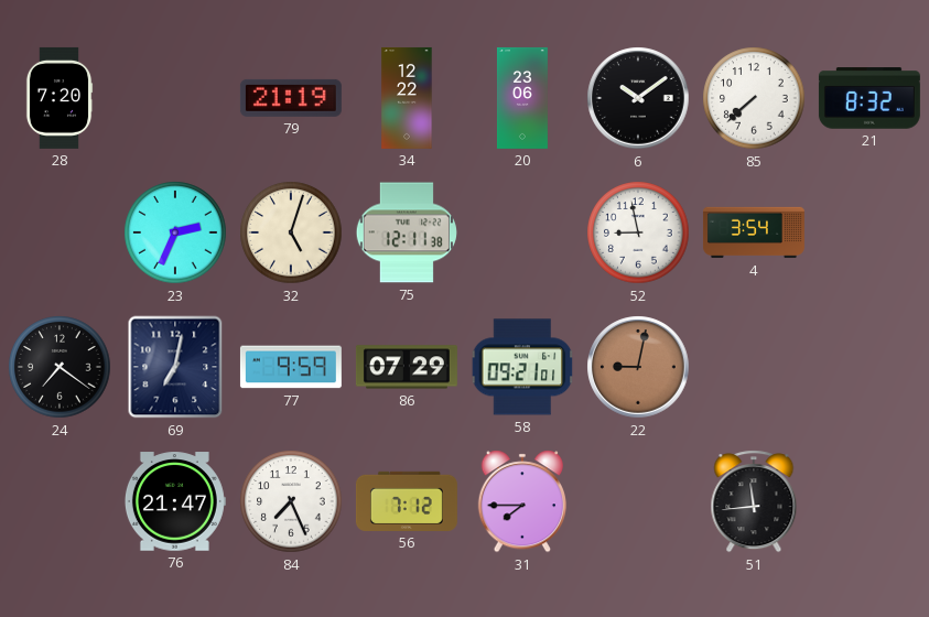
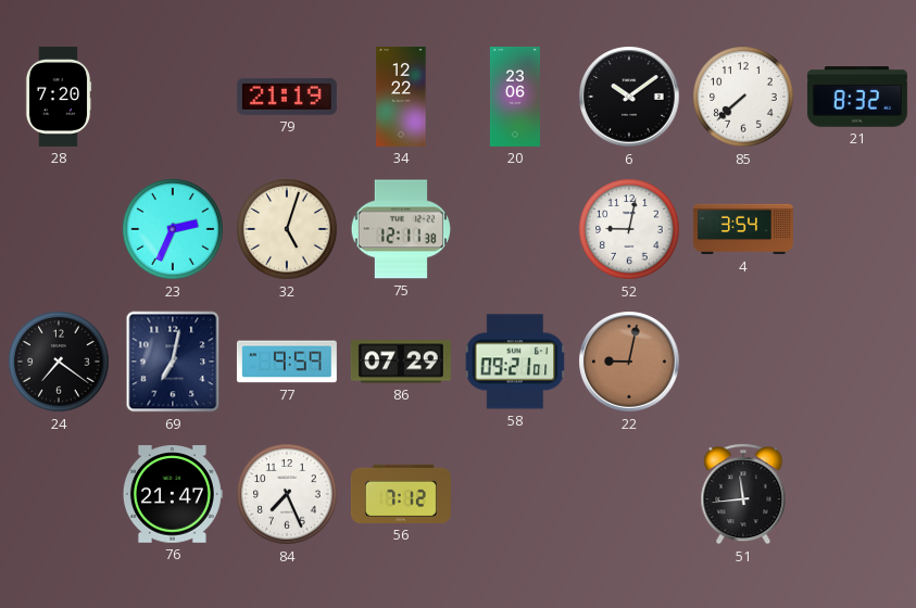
52: 8:58 -> 9:02
31: 7:45 -> none
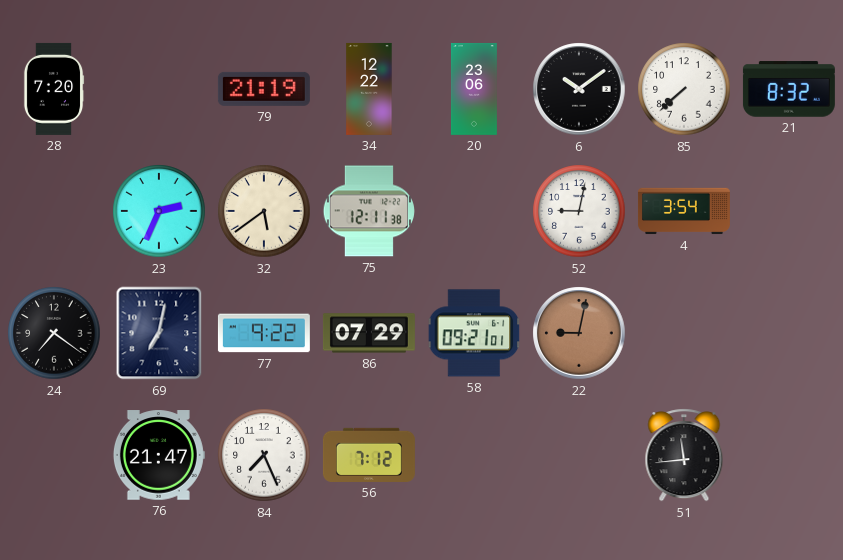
32: 5:03 -> 5:39
77: 9:59 -> 9:22
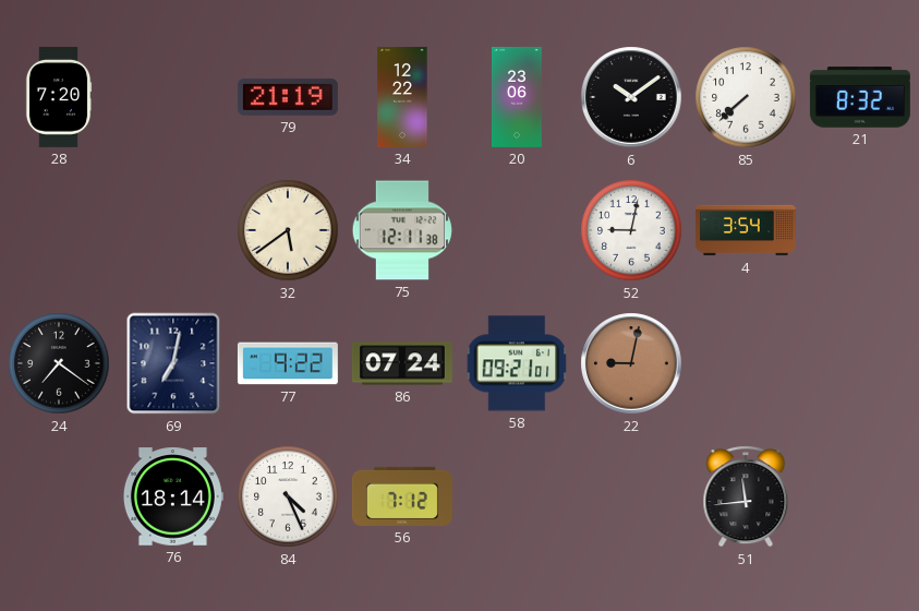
23: 2:34 -> none
86: 07:29 -> 07:24
76: 21:47 -> 18:14
84: 7:26 -> 4:26
